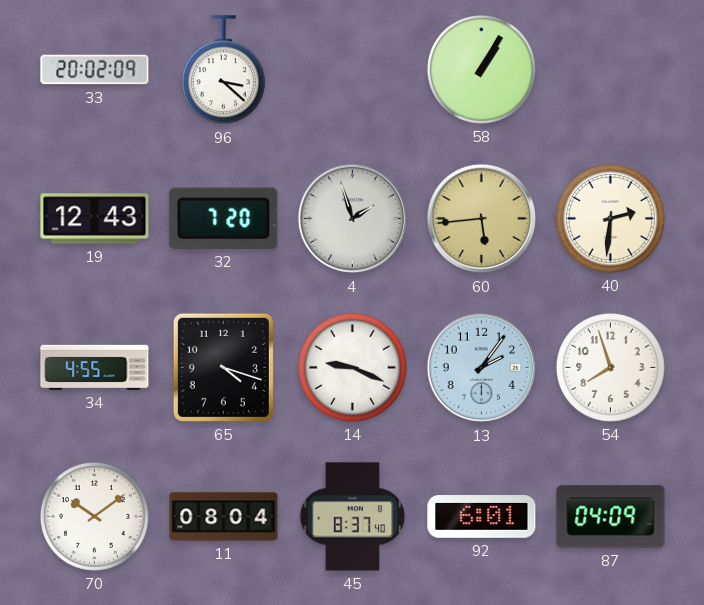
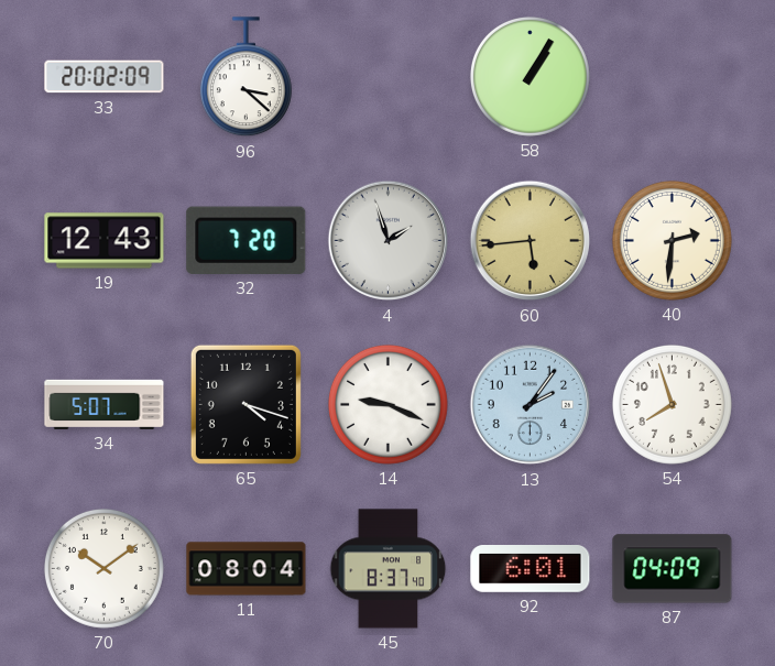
34: 4:55 -> 5:07
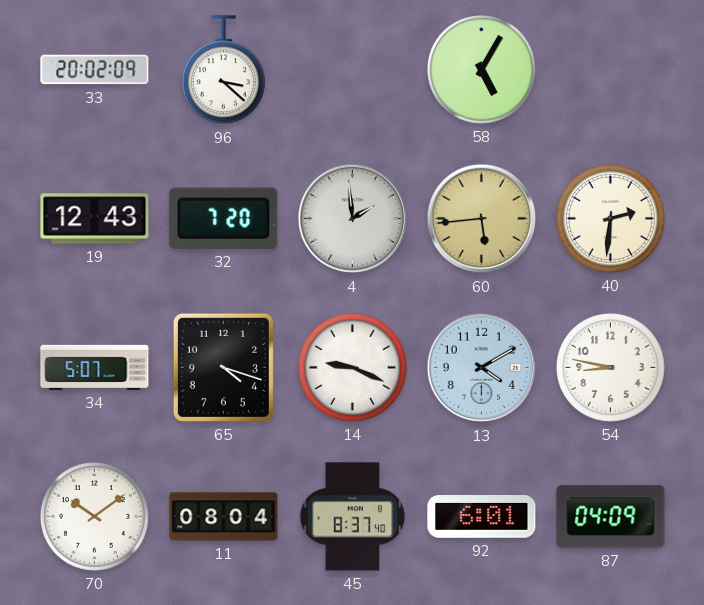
58: 1:05 -> 5:05
4: 1:57 -> 1:59
13: 2:06 -> 4:10
54: 7:57 -> 8:47
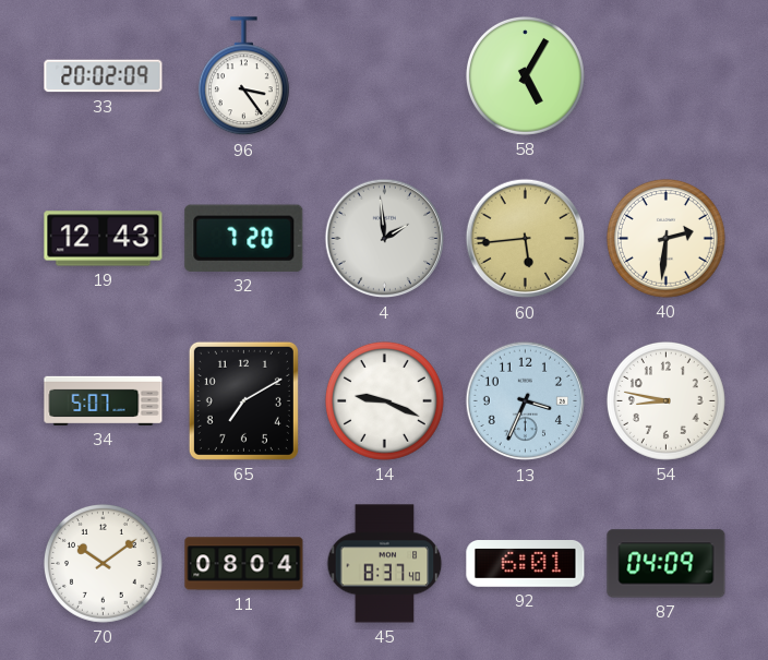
96: 3:22 -> 3:24
65: 4:18 -> 7:10
13: 4:10 -> 3:34
